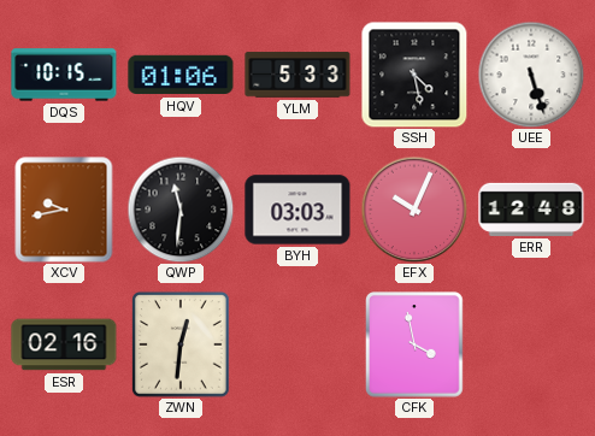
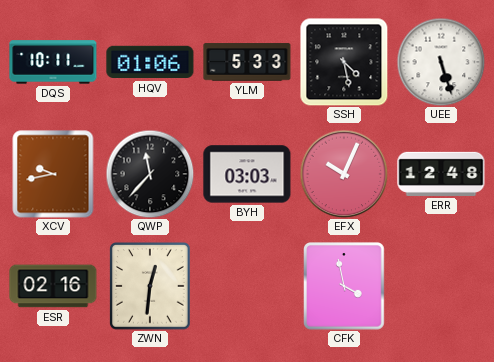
DQS: 10:15 -> 10:11
QWP: 11:31 -> 11:37
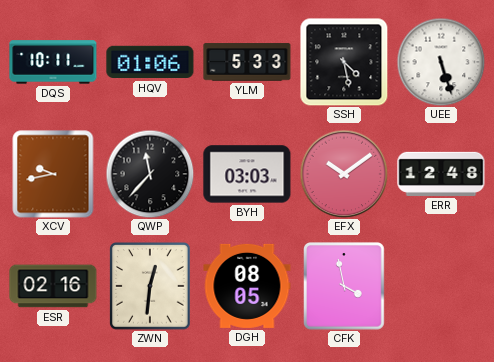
EFX: 10:04 -> 10:09
DGH: none -> 08:05
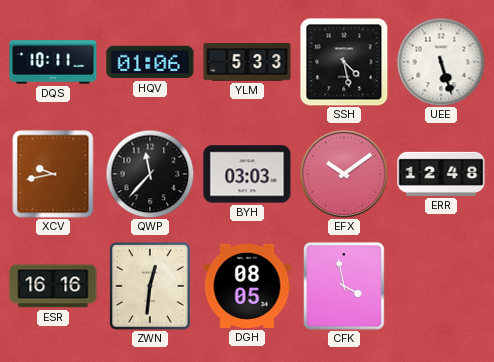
ESR: 02:16 -> 16:16
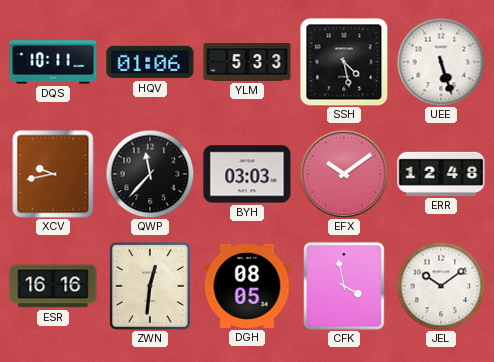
JEL: none -> 10:09
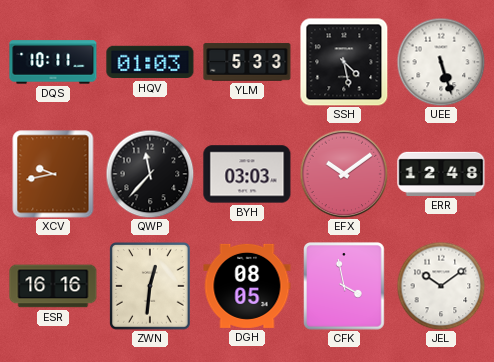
HQV: 01:06 -> 01:03
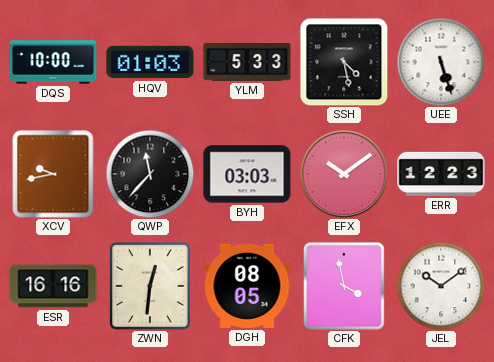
DQS: 10:11 -> 10:00
ERR: 12:48 -> 12:23
